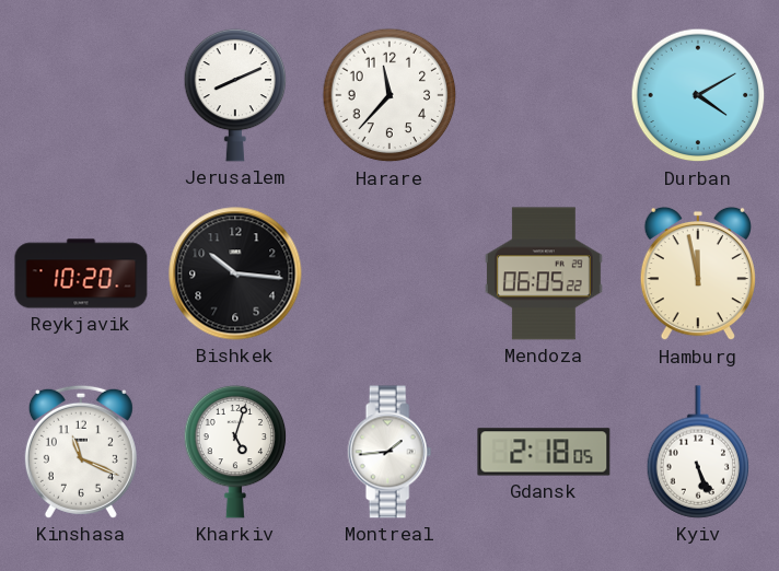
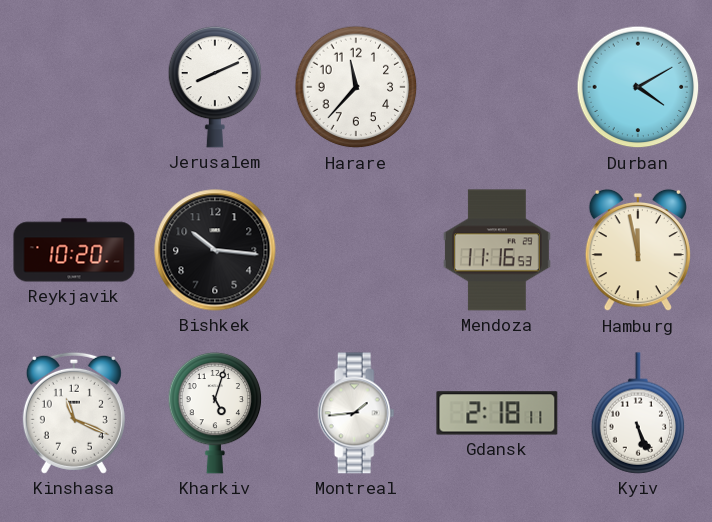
Mendoza: 06:05 -> 11:16
Gdansk: 2:18:05 -> 2:18:11
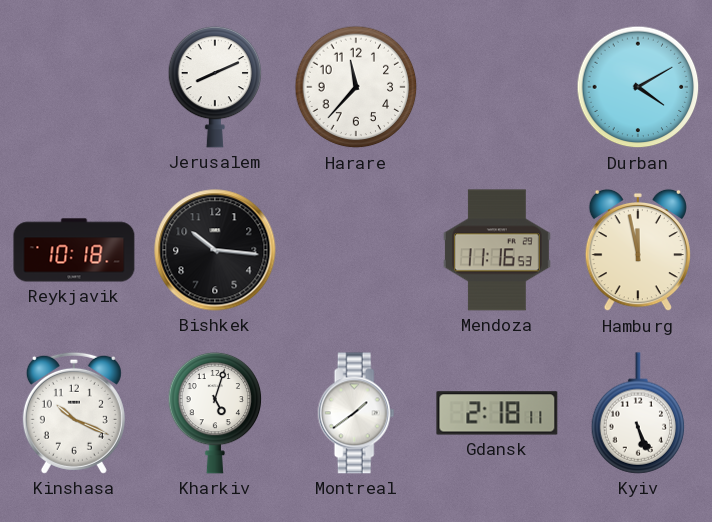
Reykjavik: 10:20 -> 10:18
Kinshasa: 11:19 -> 10:19
Montreal: 1:44 -> 1:39
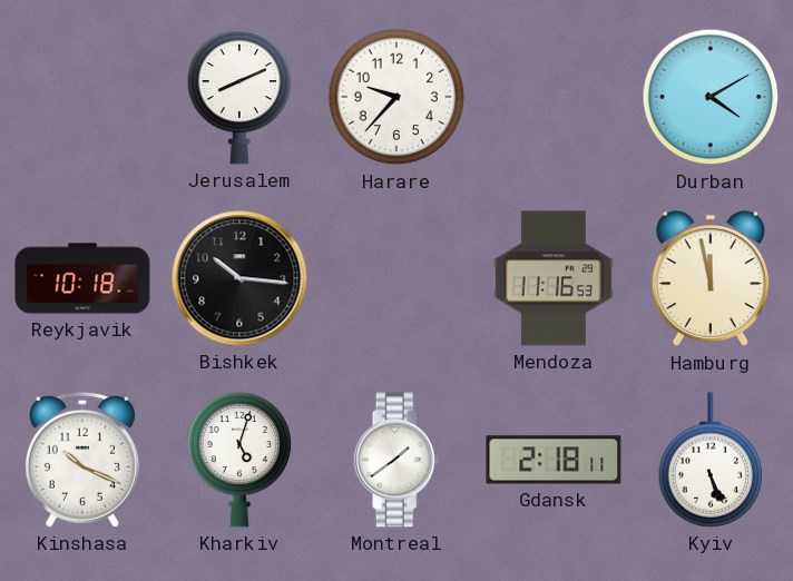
Harare: 11:37 -> 9:37
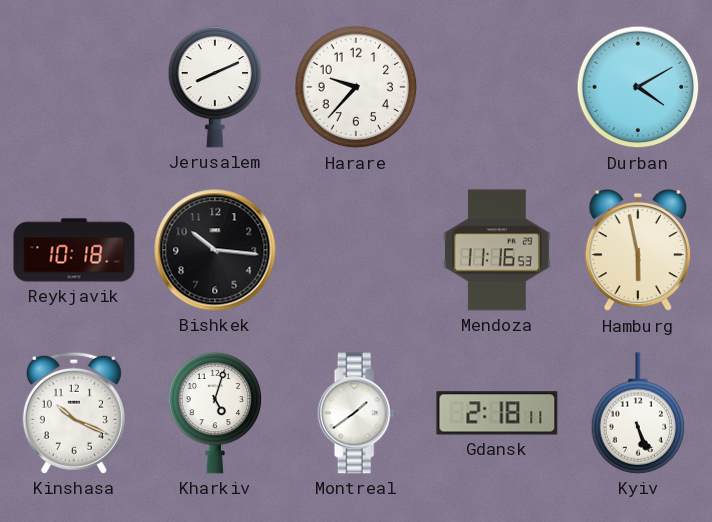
Hamburg: 11:58 -> 5:58
